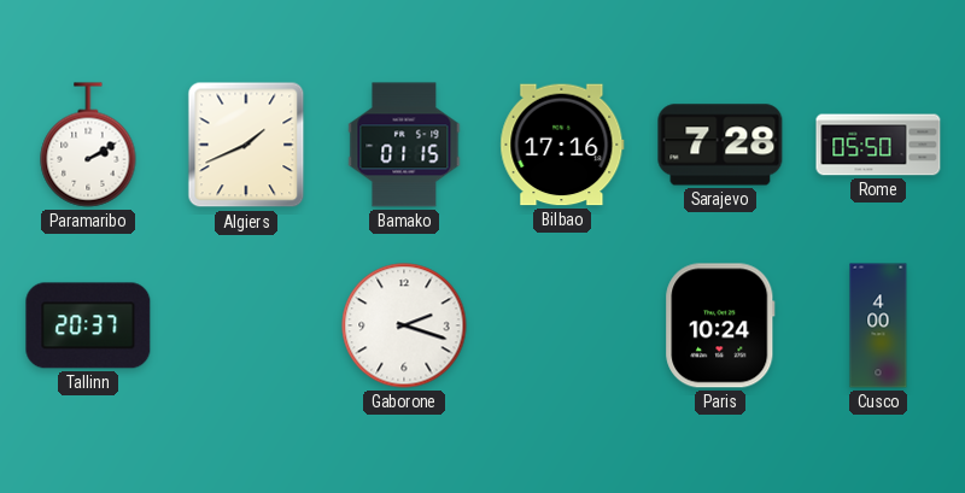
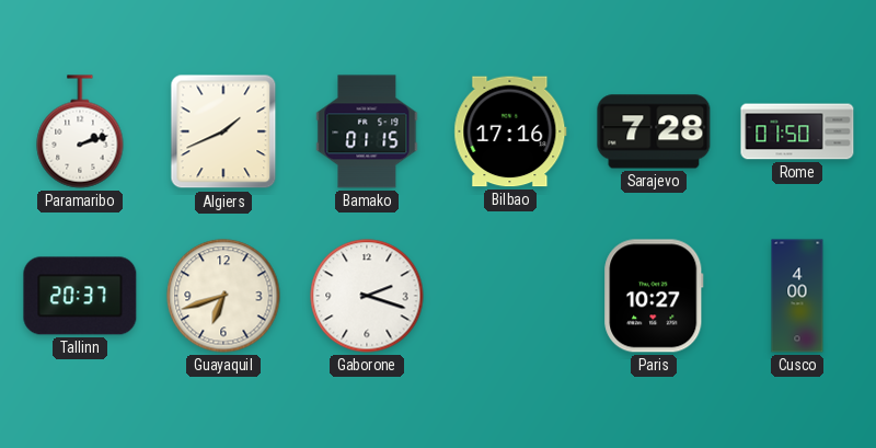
Paramaribo: 2:10 -> 2:12
Rome: 05:50 -> 01:50
Guayaquil: none -> 6:42
Paris: 10:24 -> 10:27
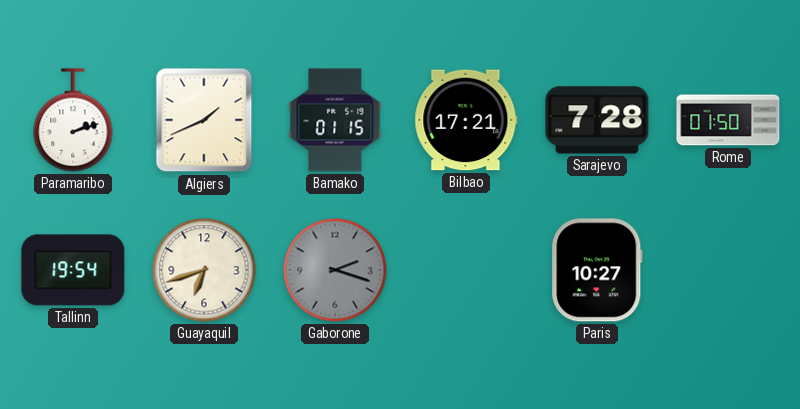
Bilbao: 17:16 -> 17:21
Tallinn: 20:37 -> 19:54
Gaborone dial: white -> grey
Cusco: 4:00 -> none
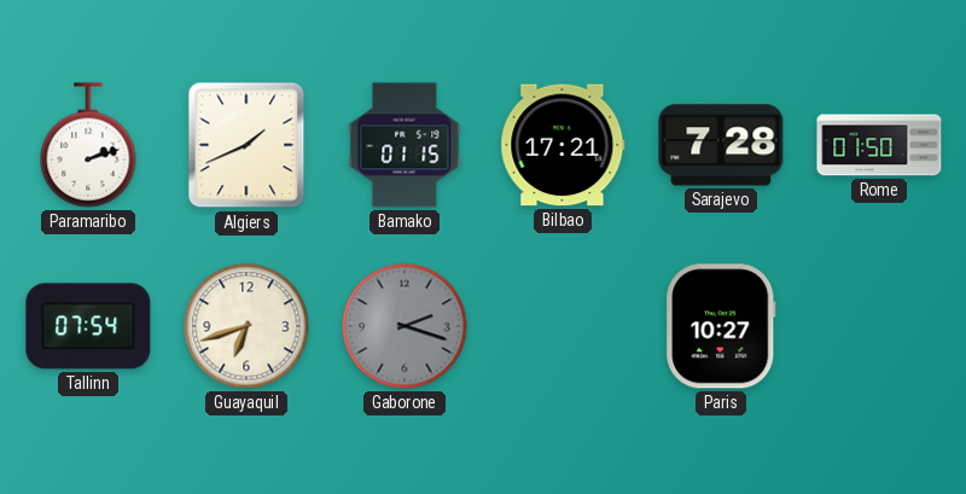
Tallinn: 19:54 -> 07:54
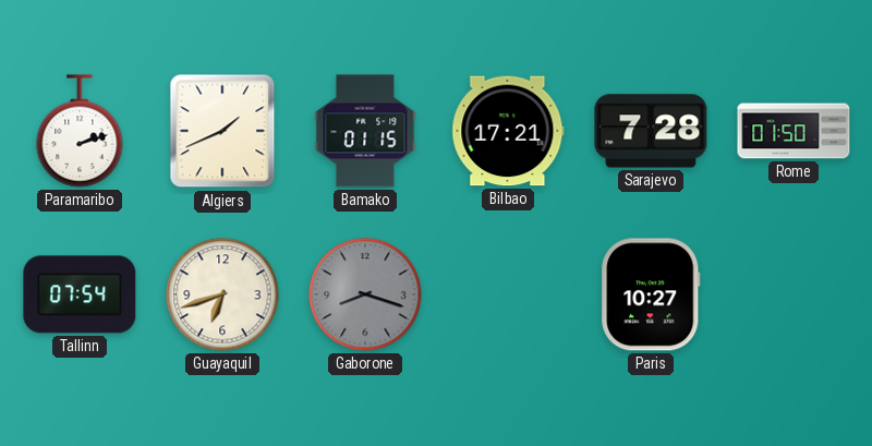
Gaborone: 2:18 -> 8:18
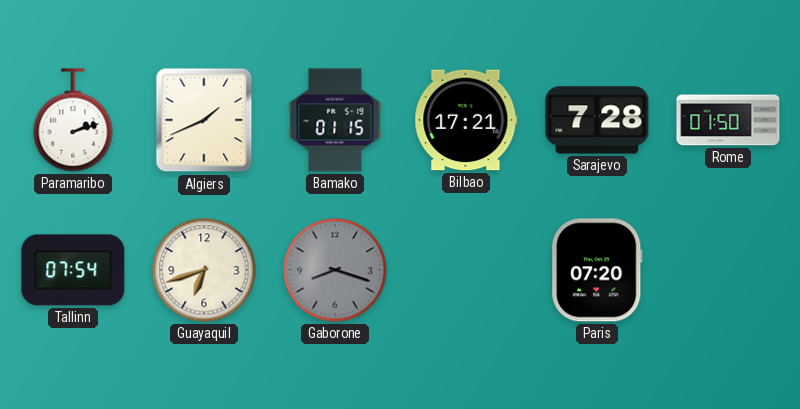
Paris: 10:27 -> 07:20
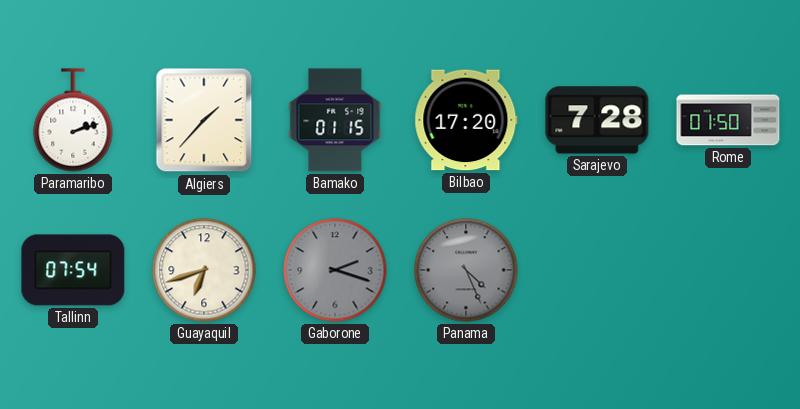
Algiers: 1:41 -> 1:37
Bilbao: 17:21 -> 17:20
Gaborone: 8:18 -> 2:18
Panama: none -> 4:26
Paris: 07:20 -> none
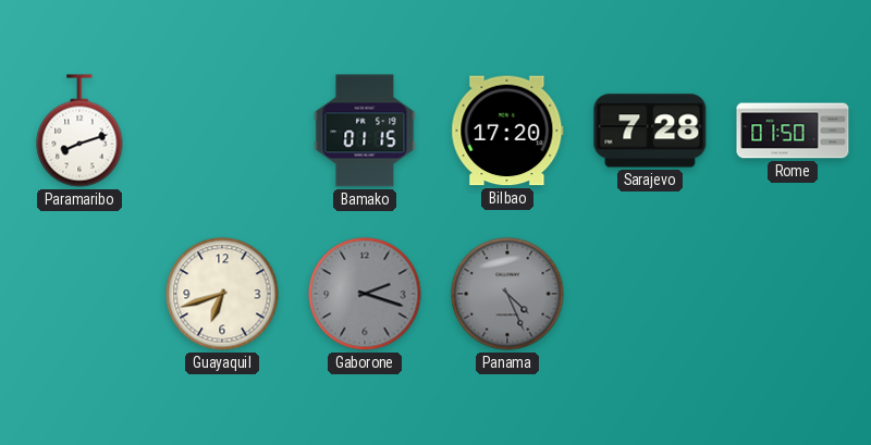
Paramaribo: 2:12 -> 8:12
Algiers: 1:37 -> none
Tallinn: 07:54 -> none
